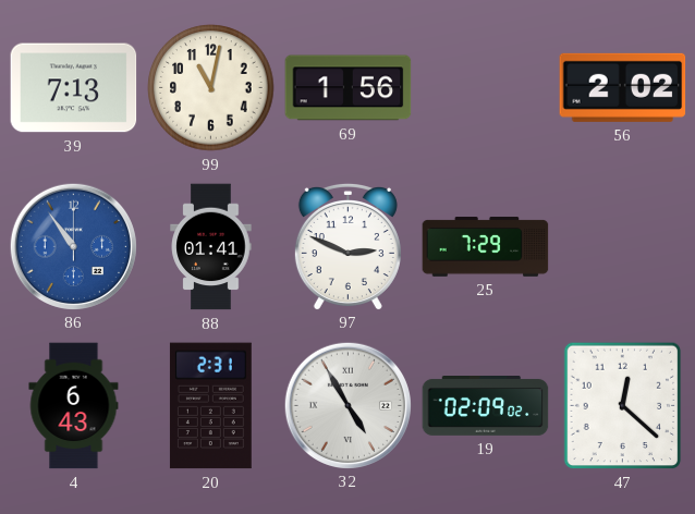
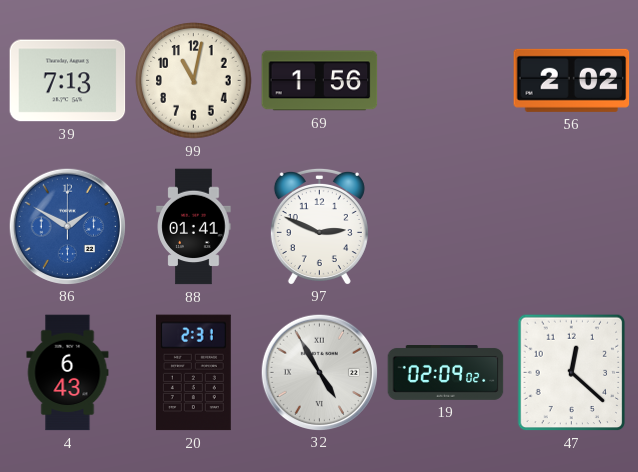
86: 10:54 -> 1:50
25: 7:29 -> none
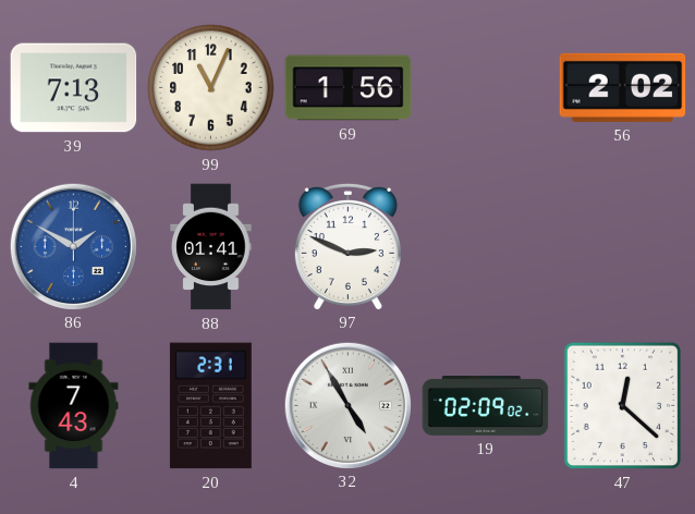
99: 11:02 -> 11:04
4: 6:43 -> 7:43
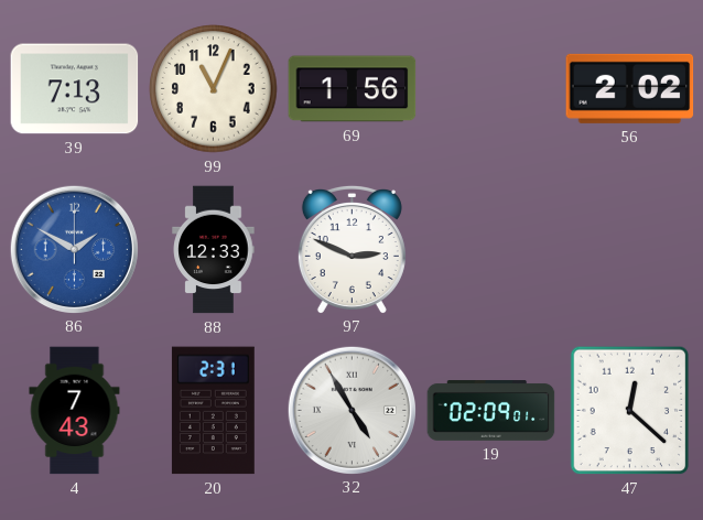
88: 01:41 -> 12:33
19: 02:09:02 -> 02:09:01
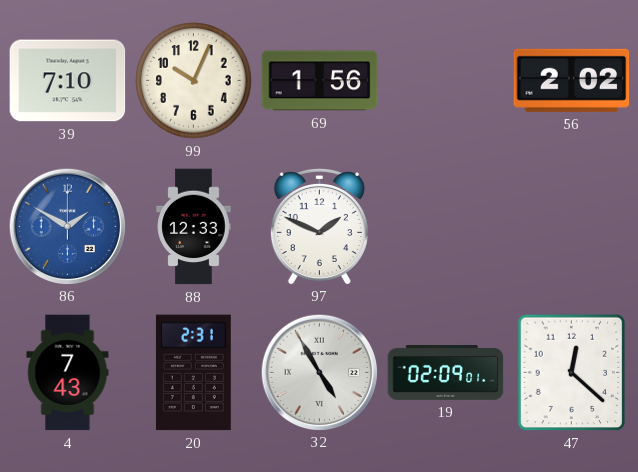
39: 7:13 -> 7:10
99: 11:04 -> 10:04
97: 2:49 -> 1:49
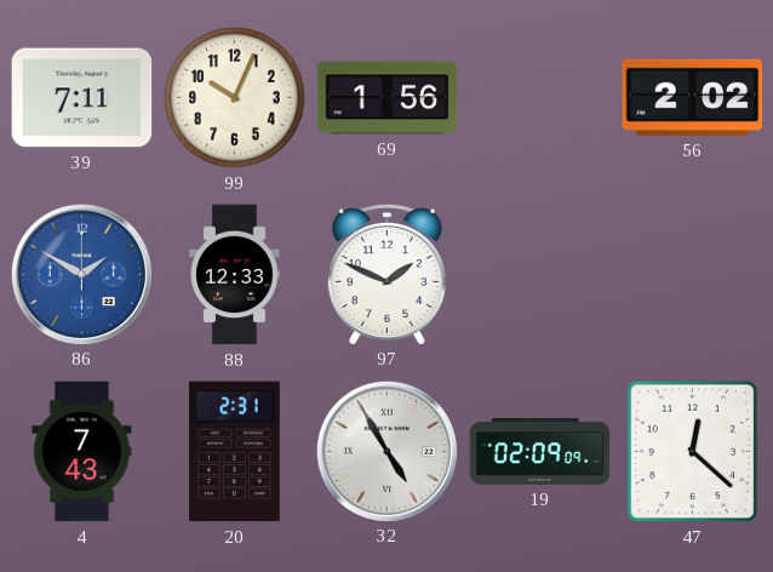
39: 7:10 -> 7:11
19: 02:09:01 -> 02:09:09
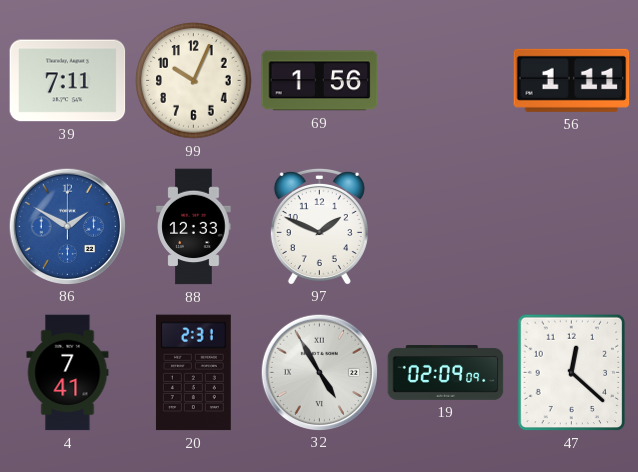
56: 2:02 -> 1:11
4: 7:43 -> 7:41
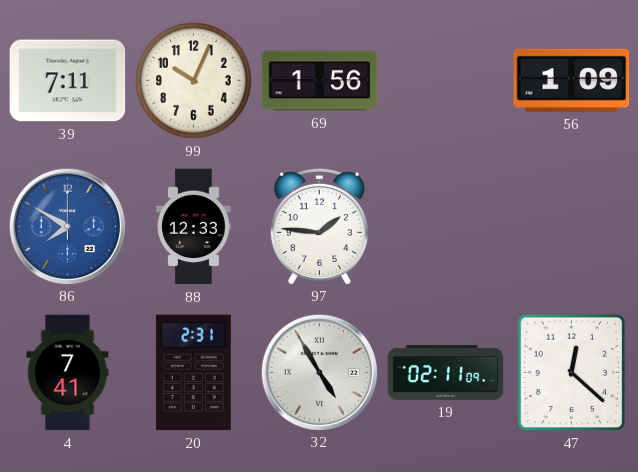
56: 1:11 -> 1:09
86: 1:50 -> 7:50
97: 1:49 -> 1:46
19: 02:09 -> 02:11
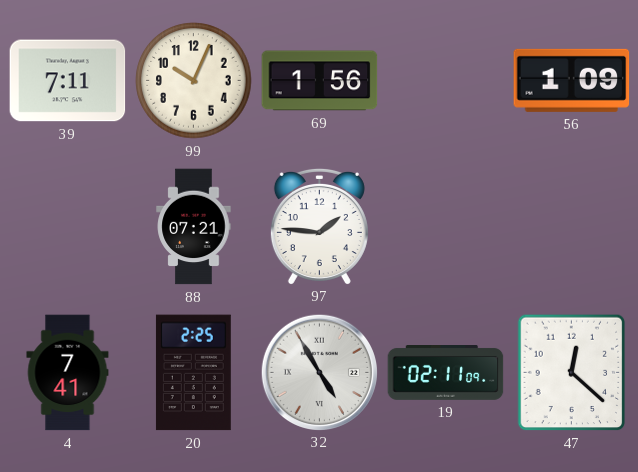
86: 7:50 -> none
88: 12:33 -> 07:21
20: 2:31 -> 2:25
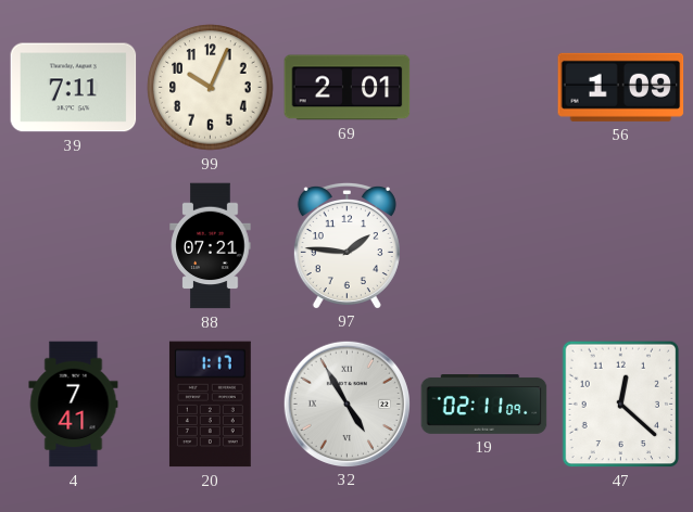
69: 1:56 -> 2:01
20: 2:25 -> 1:17
